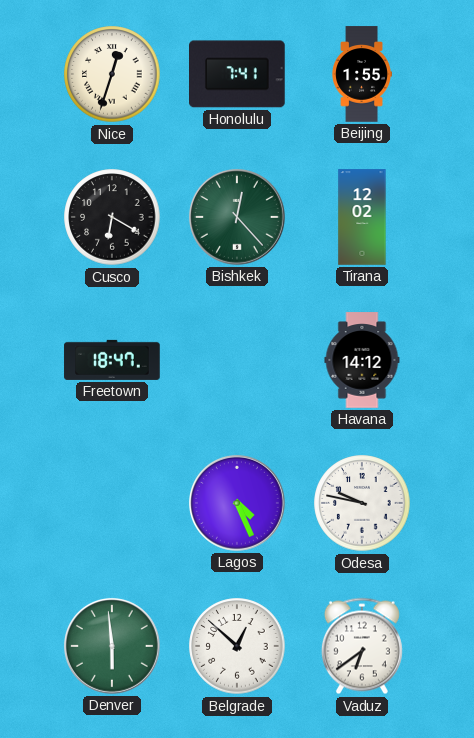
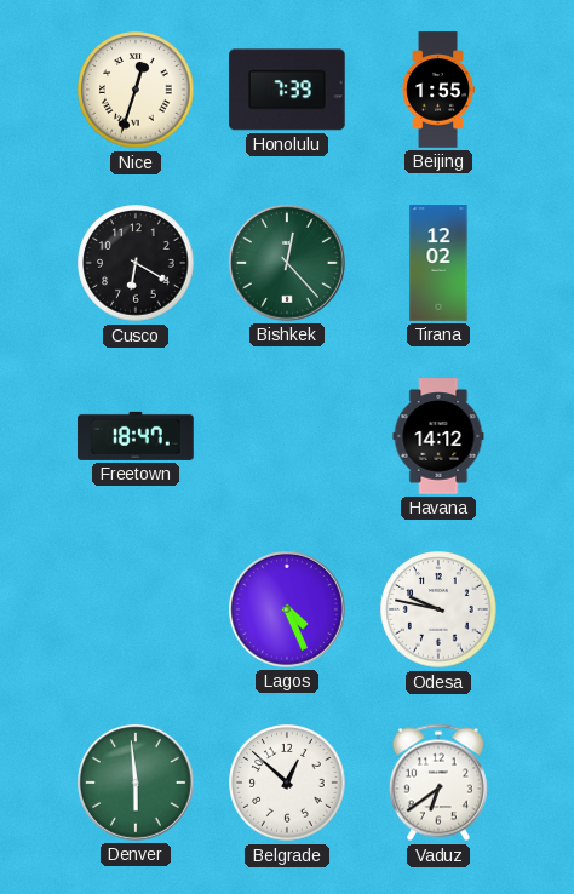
Honolulu: 7:41 -> 7:39
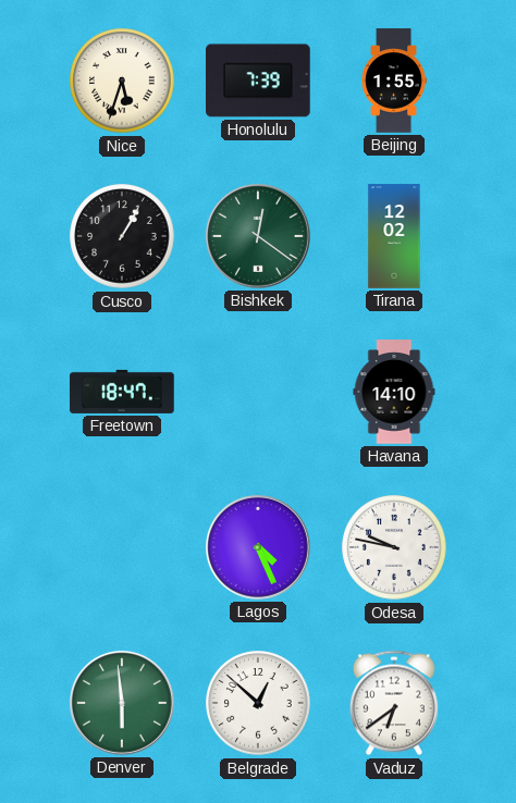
Nice: 12:33 -> 5:33
Cusco: 6:20 -> 1:05
Bishkek: 12:23 -> 12:21
Havana: 14:12 -> 14:10
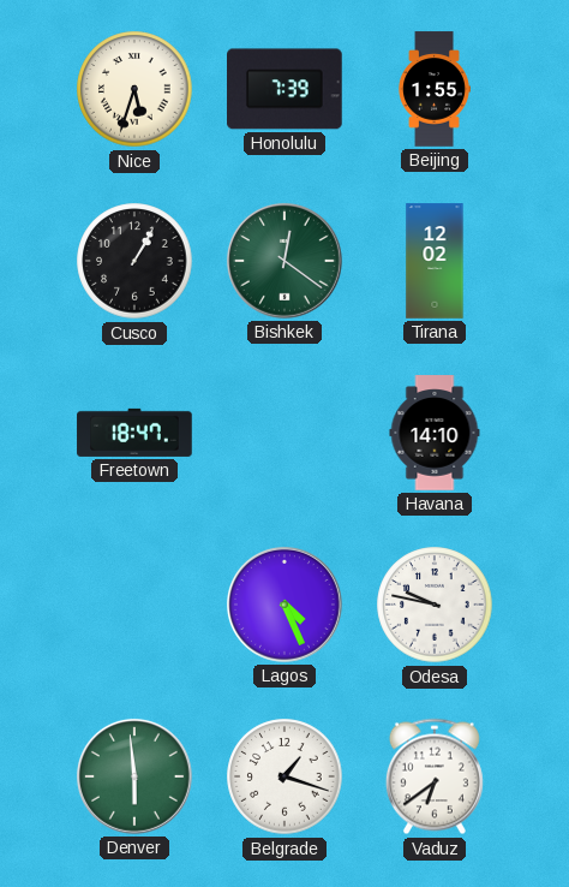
Belgrade: 12:52 -> 1:18
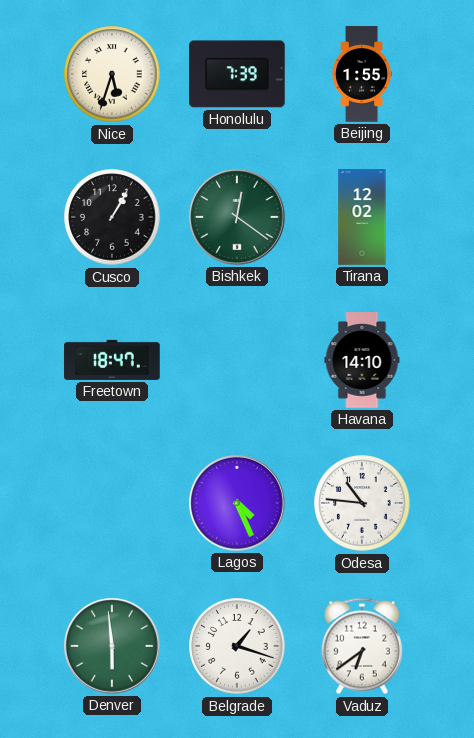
Odesa: 9:47 -> 10:46
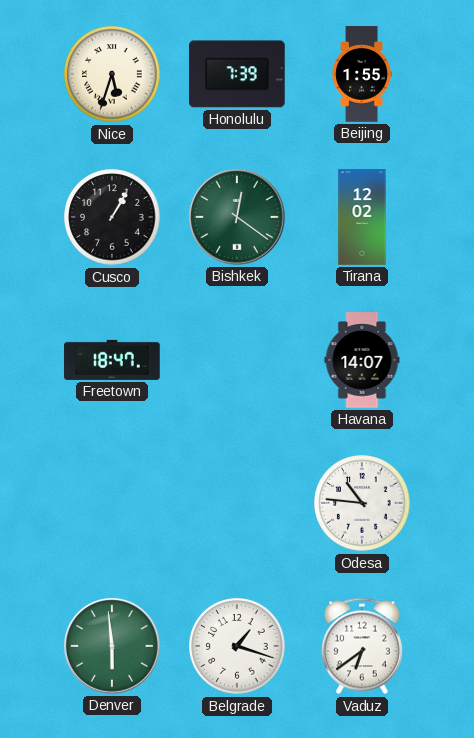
Havana: 14:10 -> 14:07
Lagos: 4:26 -> none
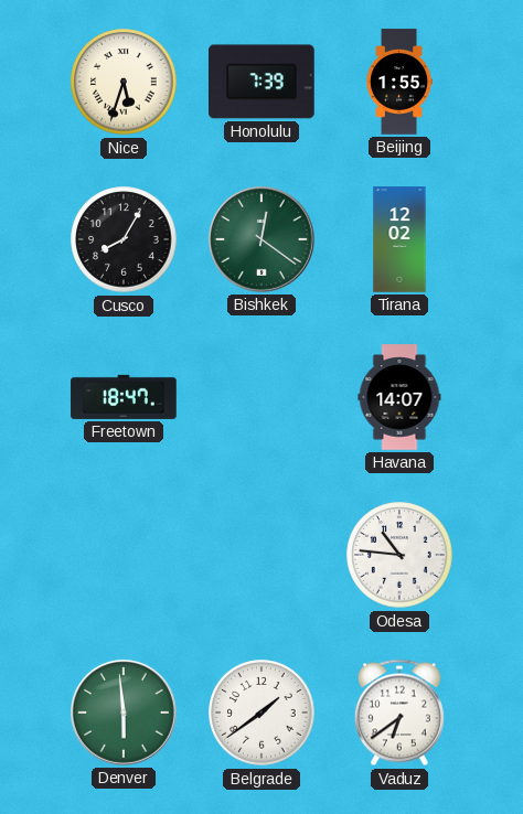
Cusco: 1:05 -> 8:05
Belgrade: 1:18 -> 1:39
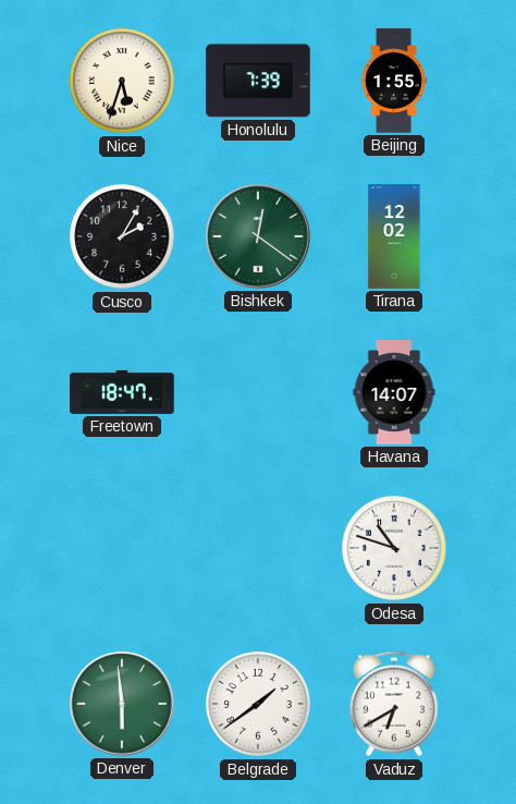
Cusco: 8:05 -> 2:05
Odesa: 10:46 -> 10:48
Vaduz: 6:39 -> 6:40
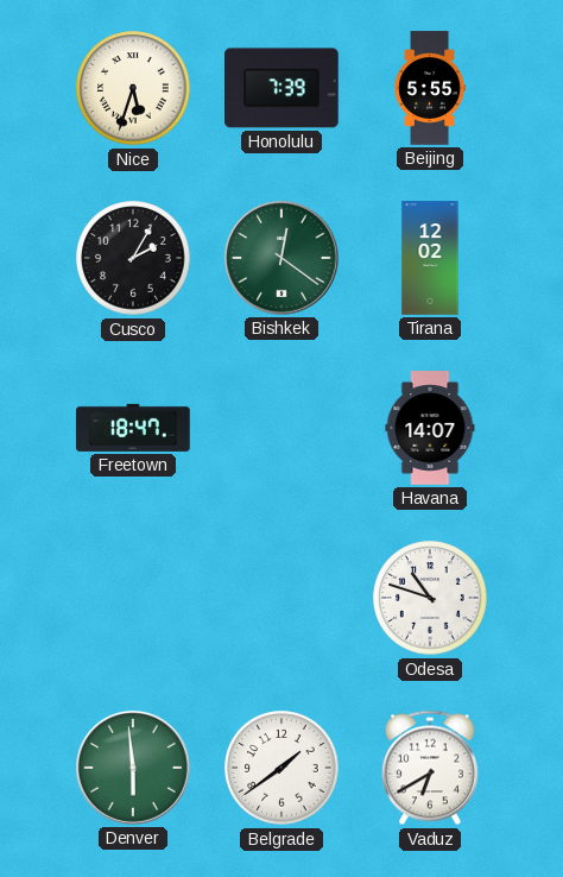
Beijing: 1:55 -> 5:55
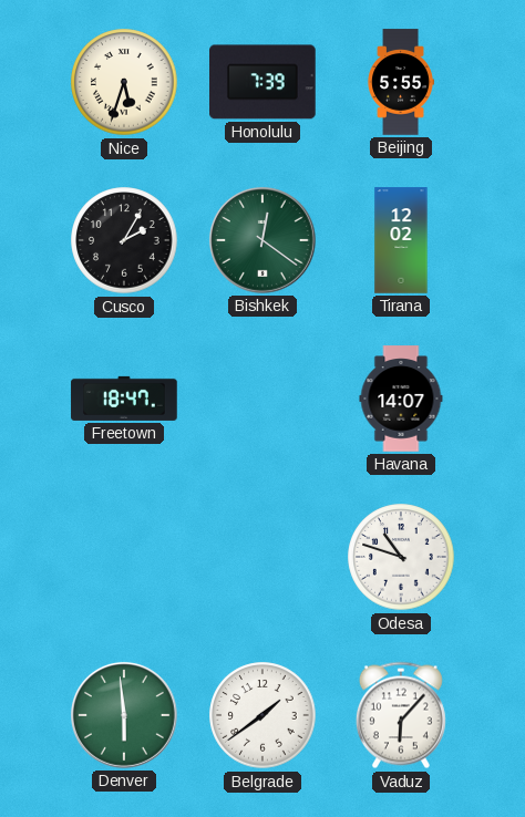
Vaduz: 6:40 -> 6:07
